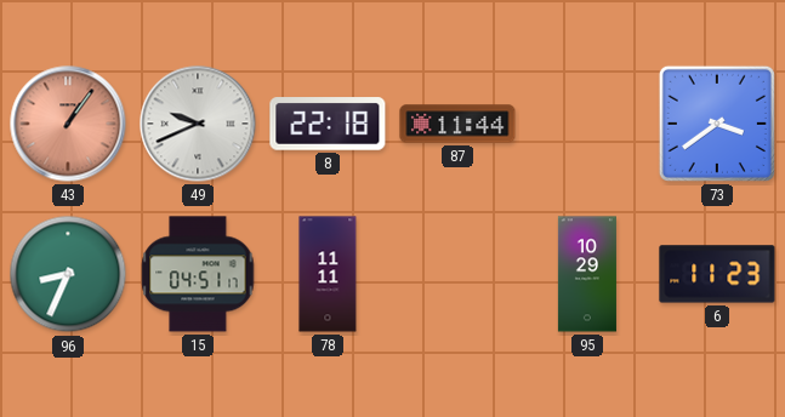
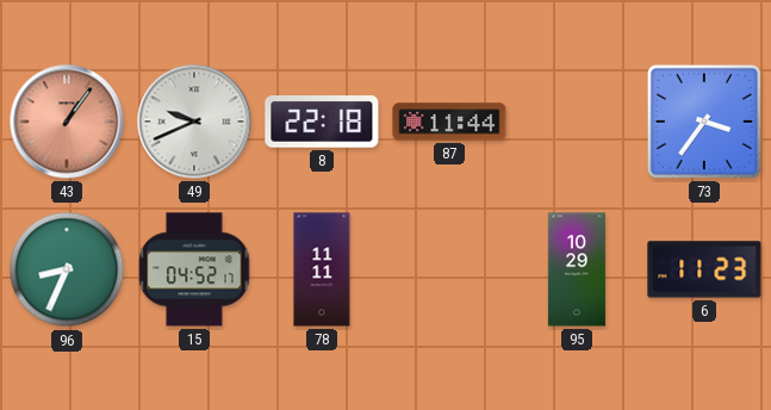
73: 3:39 -> 3:36
15: 04:51 -> 04:52
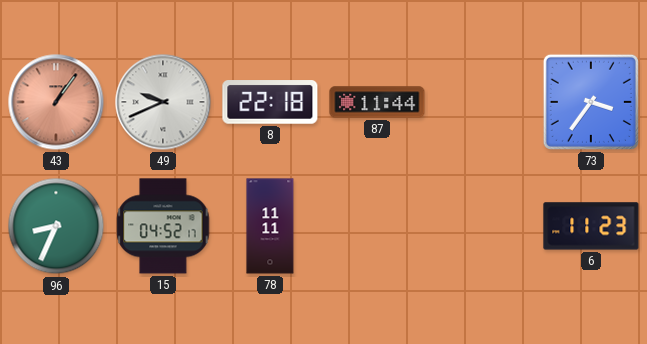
95: 10:29 -> none
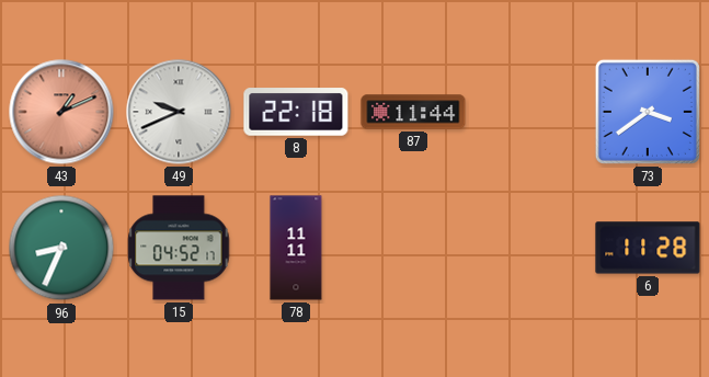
43: 1:06 -> 1:11
73: 3:36 -> 3:39
6: 11:23 -> 11:28
